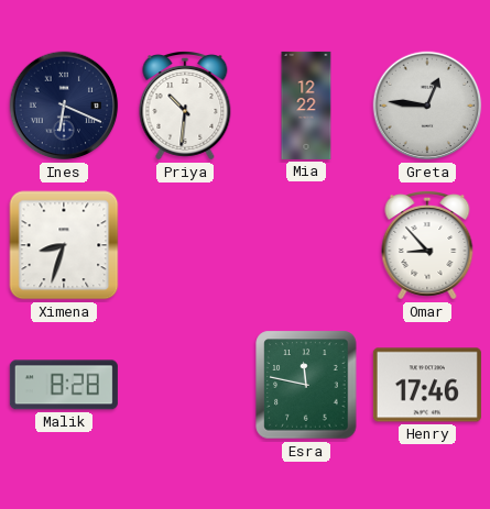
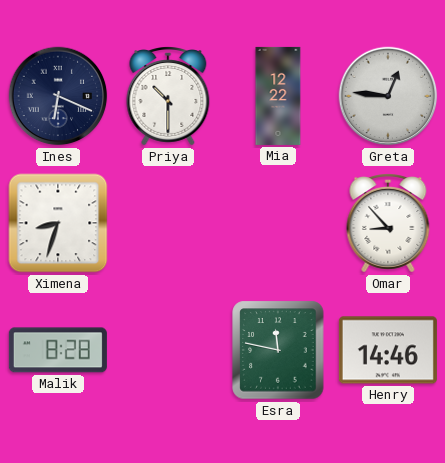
Priya: 10:31 -> 10:30
Henry: 17:46 -> 14:46
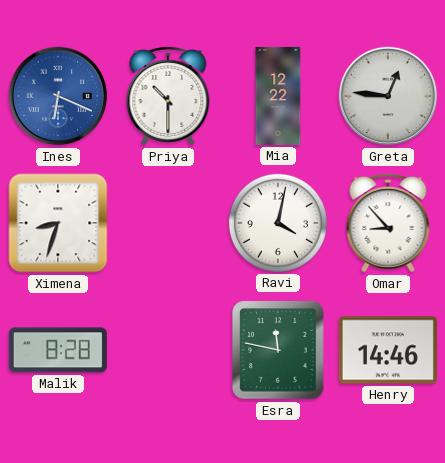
Ines dial: navy -> blue
Ravi: none -> 4:02
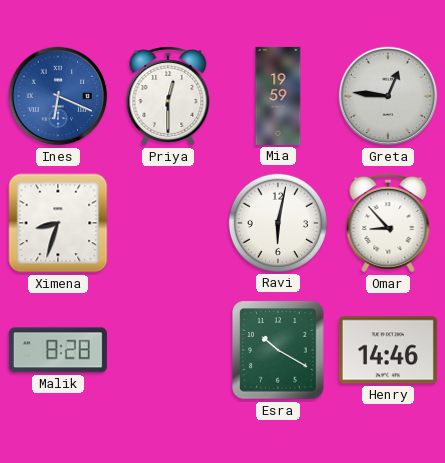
Priya: 10:30 -> 12:30
Mia: 12:22 -> 19:59
Ravi: 4:02 -> 6:02
Esra: 11:47 -> 10:20
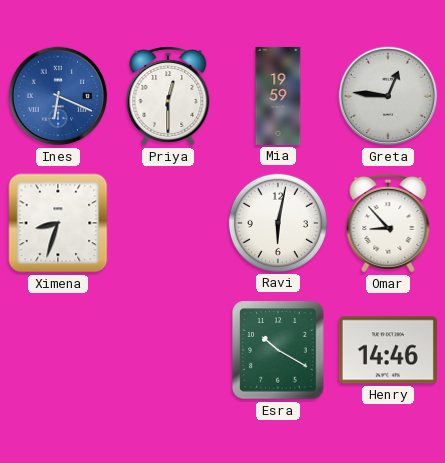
Malik: 8:28 -> none
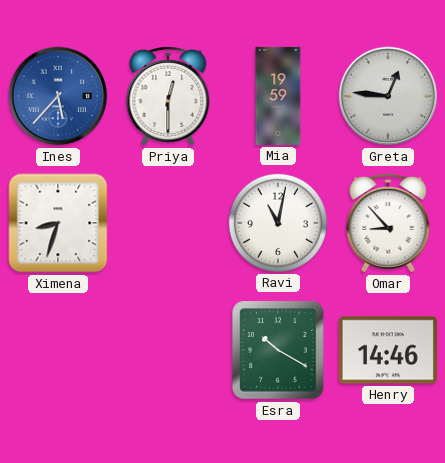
Ines: 6:19 -> 5:37
Ravi: 6:02 -> 11:02
